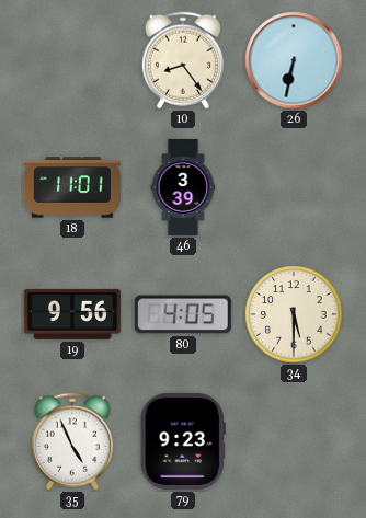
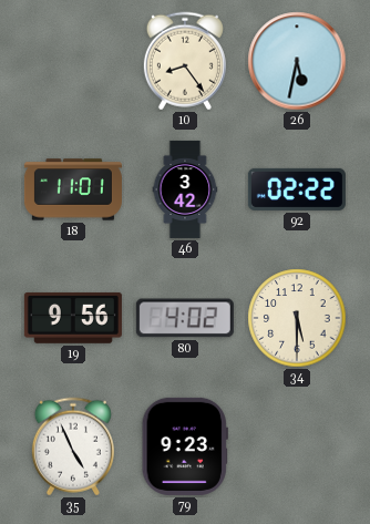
26: 6:32 -> 5:32
46: 3:39 -> 3:42
92: none -> 02:22
80: 4:05 -> 4:02
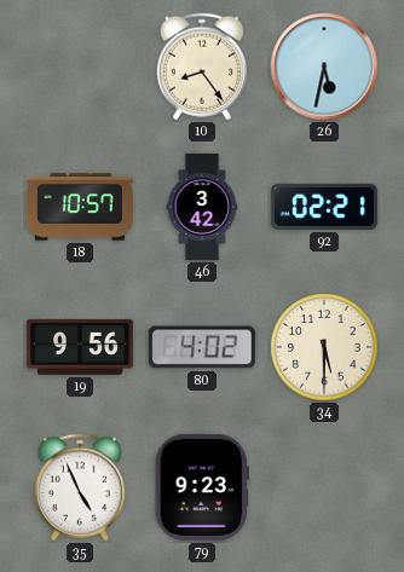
18: 11:01 -> 10:57
92: 02:22 -> 02:21
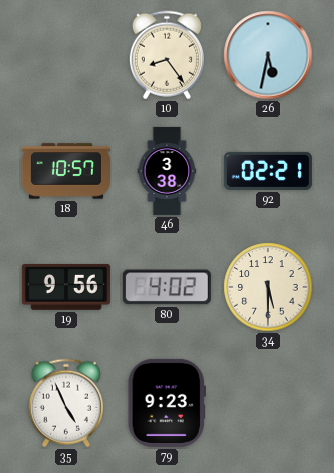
46: 3:42 -> 3:38
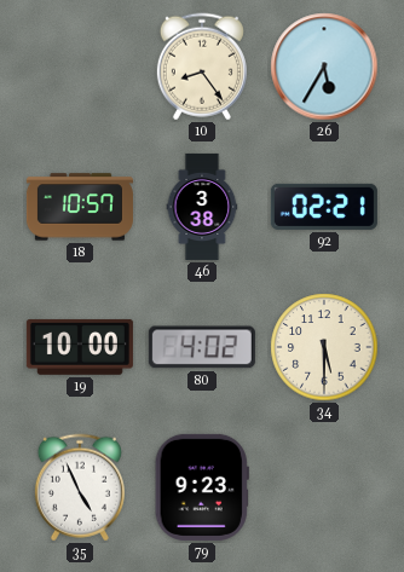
26: 5:32 -> 5:35
19: 9:56 -> 10:00
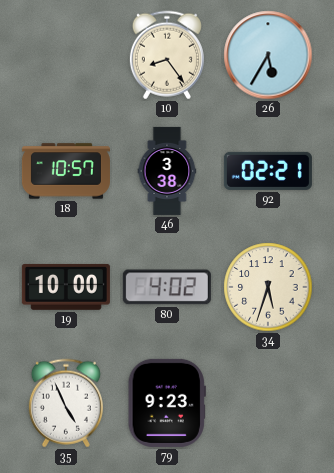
34: 5:30 -> 5:33
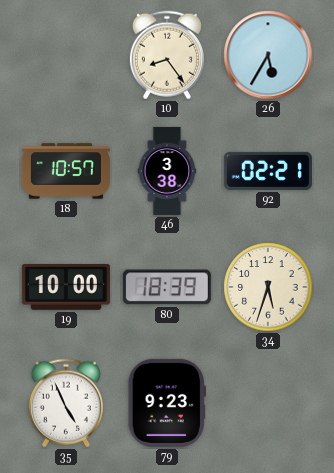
80: 4:02 -> 18:39
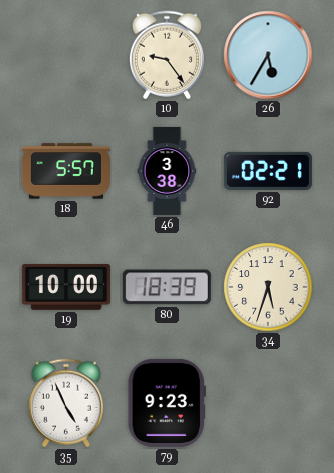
10: 8:24 -> 9:24
18: 10:57 -> 5:57
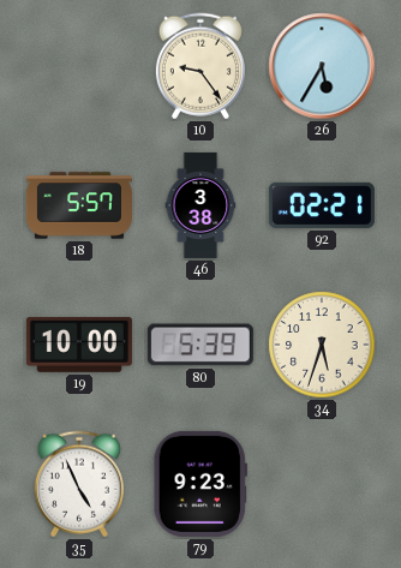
80: 18:39 -> 5:39
